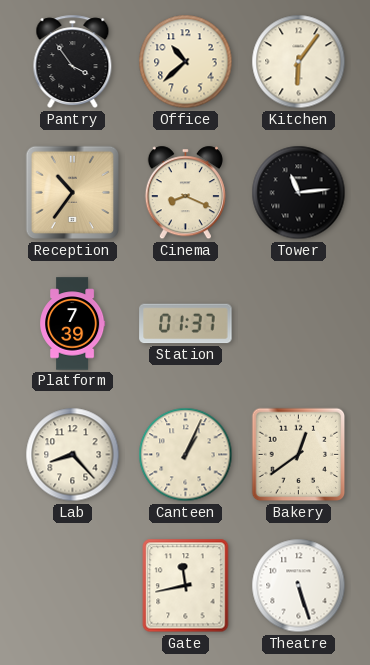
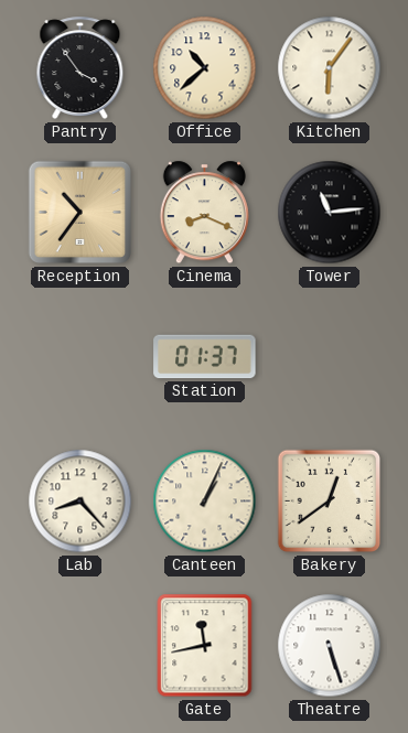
Platform: 7:39 -> none
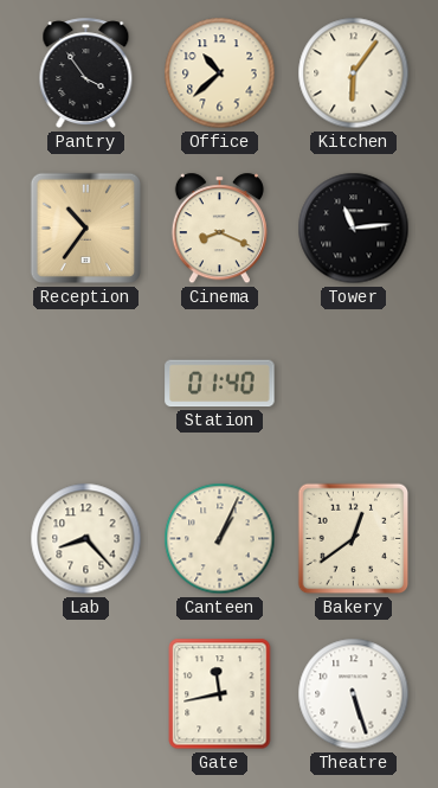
Station: 01:37 -> 01:40
